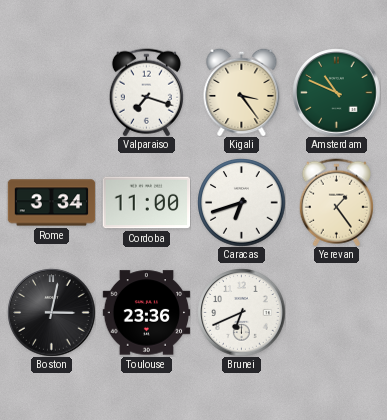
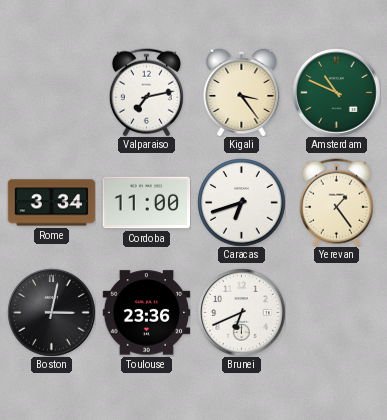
Valparaiso: 7:18 -> 7:13
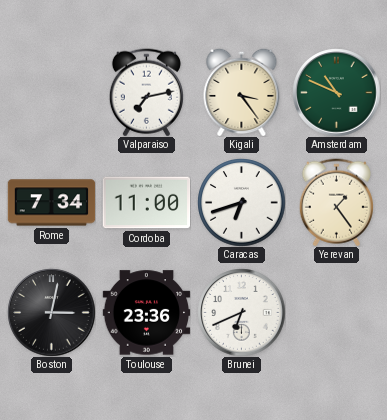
Rome: 3:34 -> 7:34
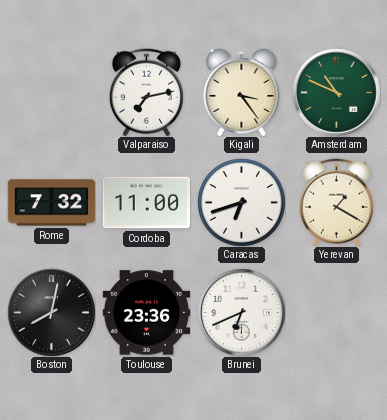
Rome: 7:34 -> 7:32
Yerevan: 1:24 -> 1:20
Boston: 3:02 -> 8:02
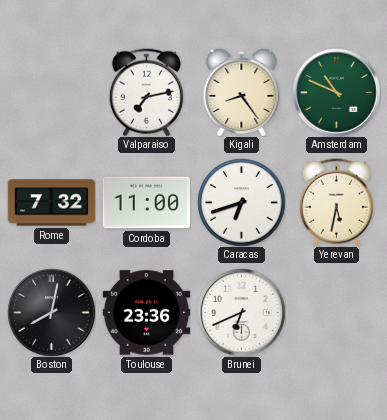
Kigali: 3:24 -> 8:24
Yerevan: 1:20 -> 5:32
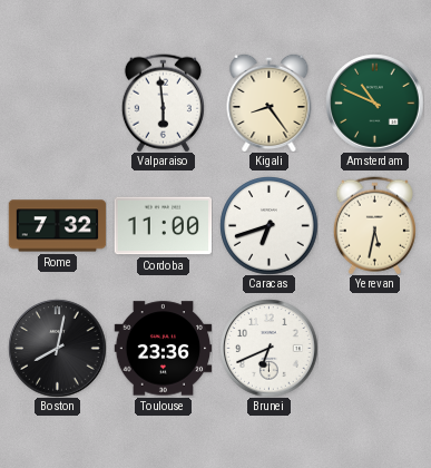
Valparaiso: 7:13 -> 5:59
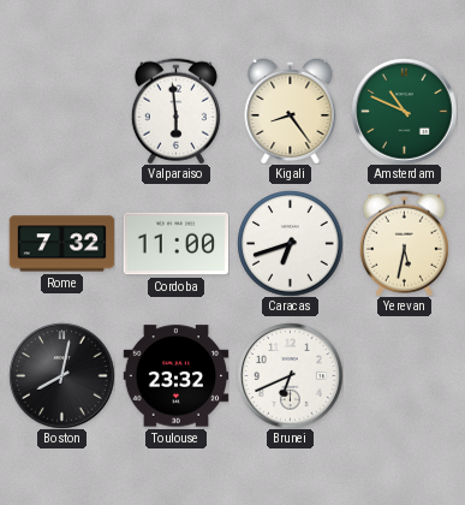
Toulouse: 23:36 -> 23:32
